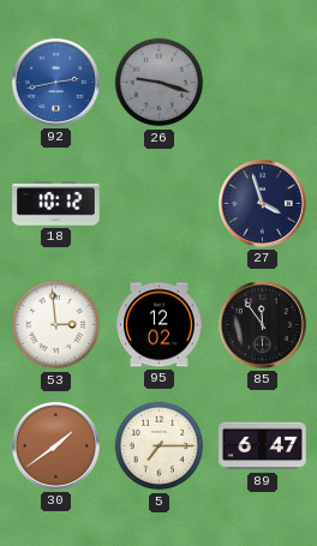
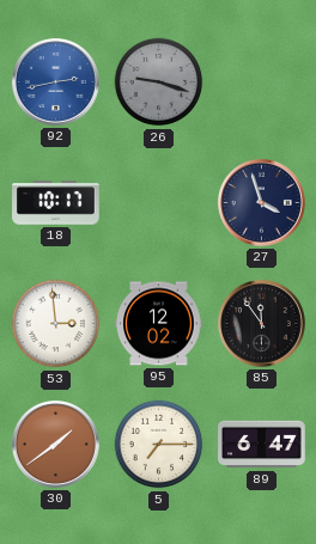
18: 10:12 -> 10:17
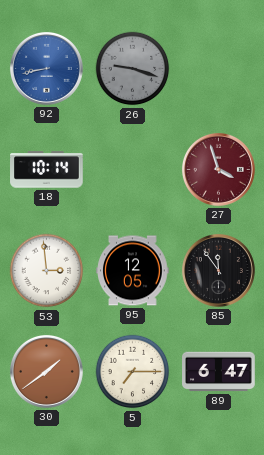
92: 2:43 -> 8:43
18: 10:17 -> 10:14
27 dial: navy -> burgundy
95: 12:02 -> 12:05
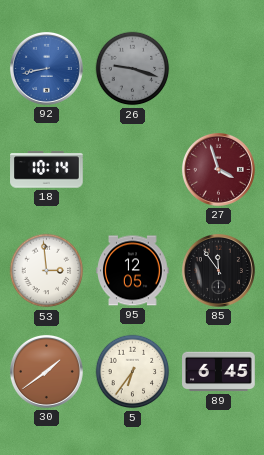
5: 7:15 -> 6:36
89: 6:47 -> 6:45
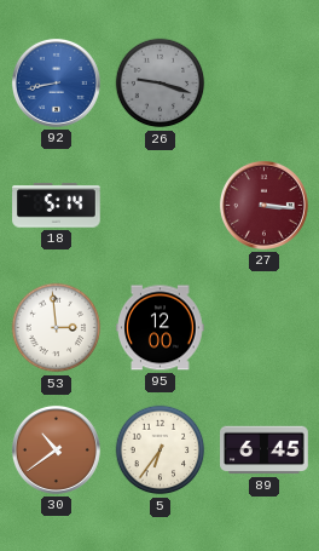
18: 10:14 -> 5:14
27: 3:57 -> 3:16
95: 12:05 -> 12:00
85: 11:54 -> none
30: 1:39 -> 10:39
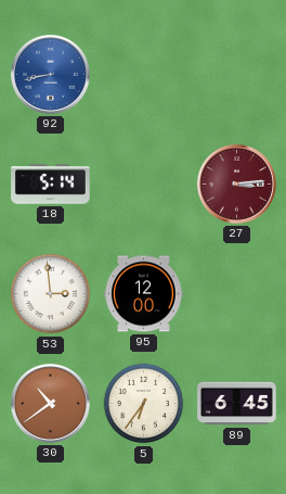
26: 9:18 -> none
27: 3:16 -> 3:14
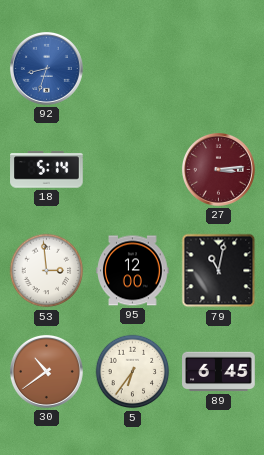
92: 8:43 -> 8:33
79: none -> 11:02
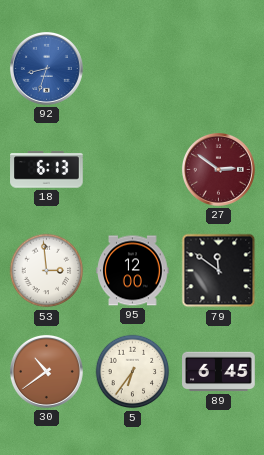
18: 5:14 -> 6:13
27: 3:14 -> 2:51
79: 11:02 -> 11:51
